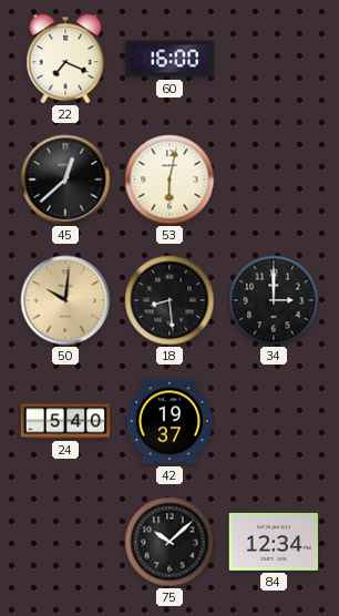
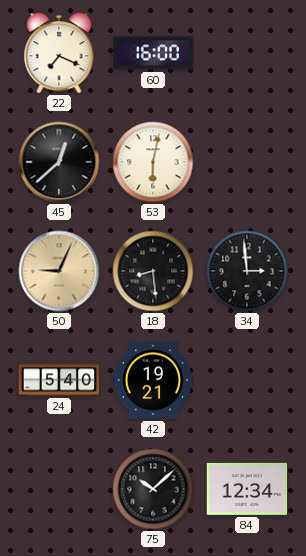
50: 10:01 -> 9:04
34: 3:00 -> 2:59
42: 19:37 -> 19:21
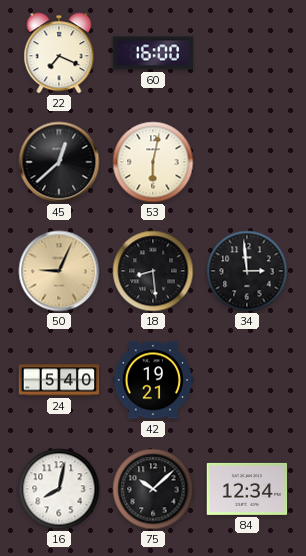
16: none -> 8:02
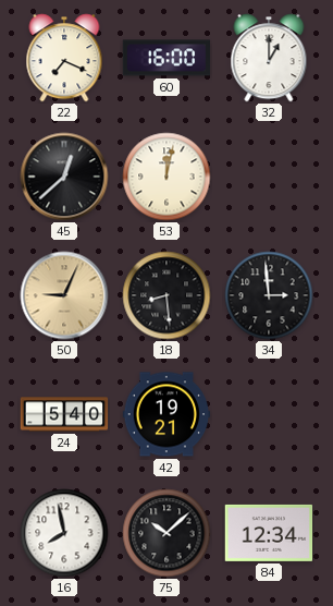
32: none -> 1:00
53: 6:02 -> 12:02
16: 8:02 -> 7:58
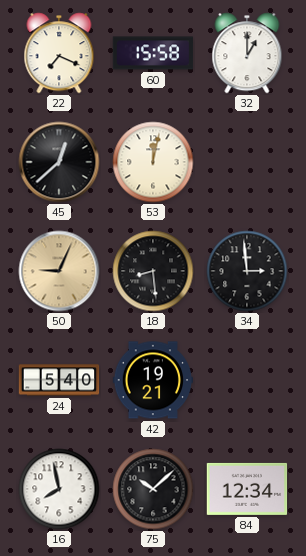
60: 16:00 -> 15:58
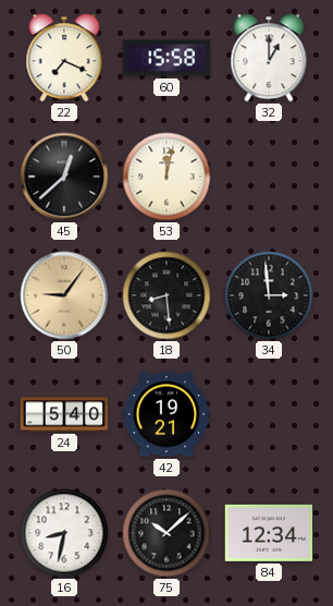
50: 9:04 -> 9:06
16: 7:58 -> 8:32
